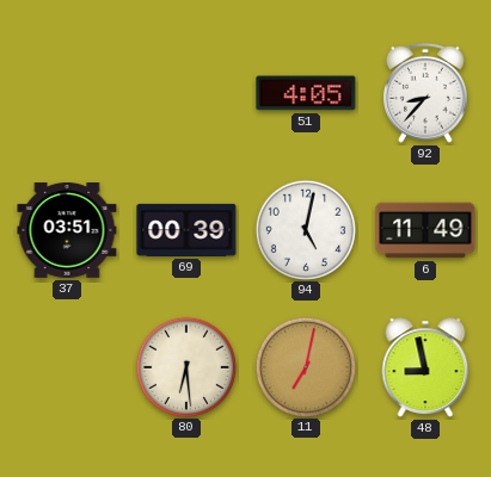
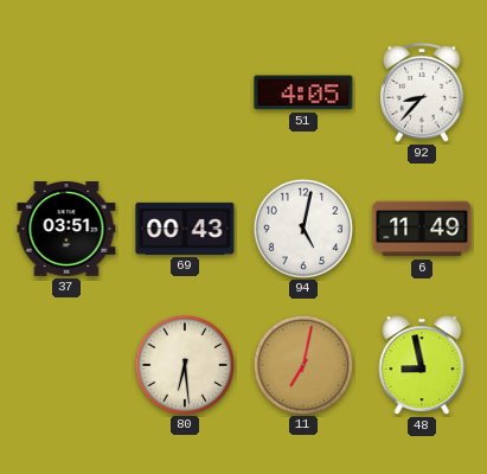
69: 00:39 -> 00:43
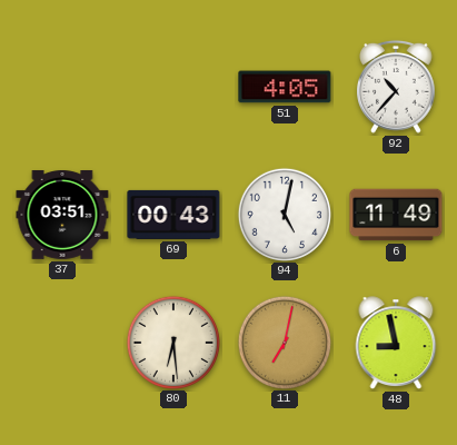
92: 8:37 -> 10:37
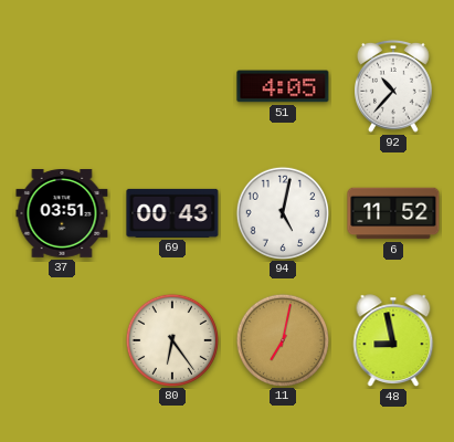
6: 11:49 -> 11:52
80: 6:29 -> 6:24
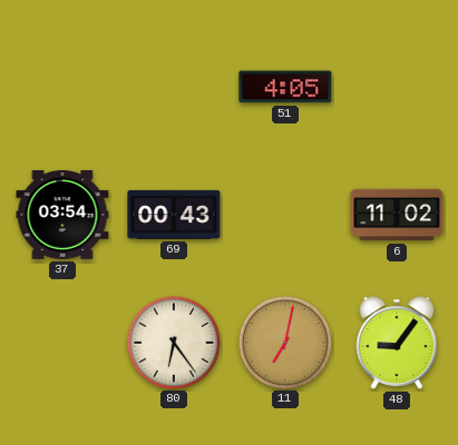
92: 10:37 -> none
37: 03:51 -> 03:54
94: 5:02 -> none
6: 11:52 -> 11:02
48: 8:58 -> 9:06
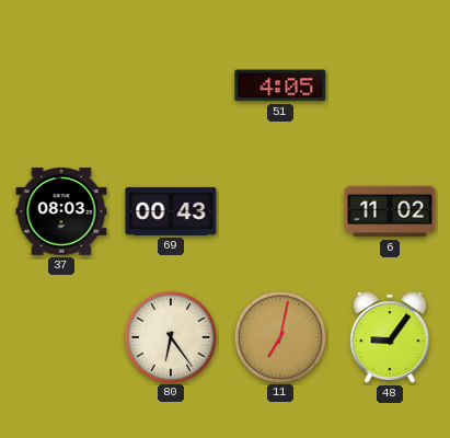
37: 03:54 -> 08:03
